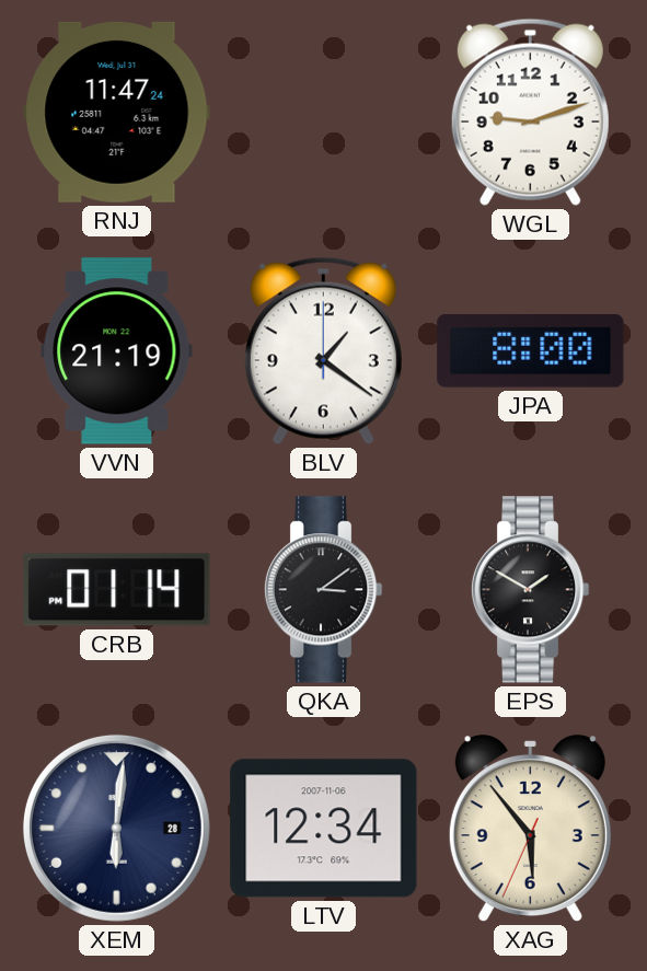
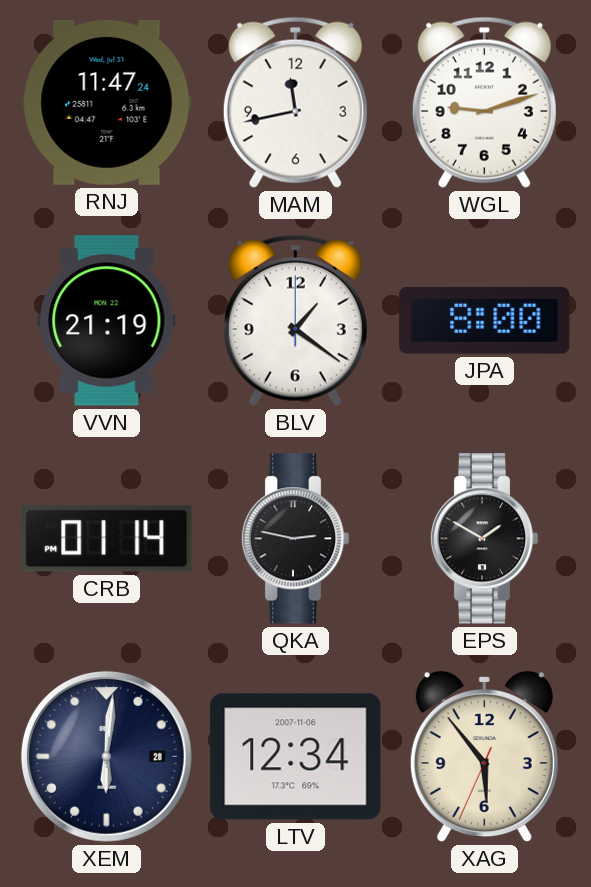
MAM: none -> 11:43
QKA: 3:09 -> 2:47
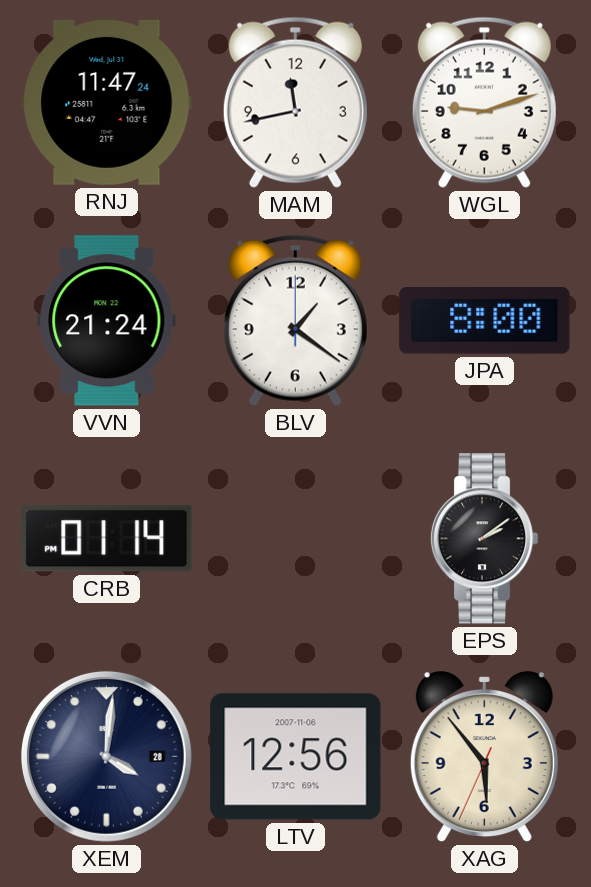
VVN: 21:19 -> 21:24
QKA: 2:47 -> none
EPS: 1:50 -> 2:09
XEM: 6:01 -> 4:01
LTV: 12:34 -> 12:56
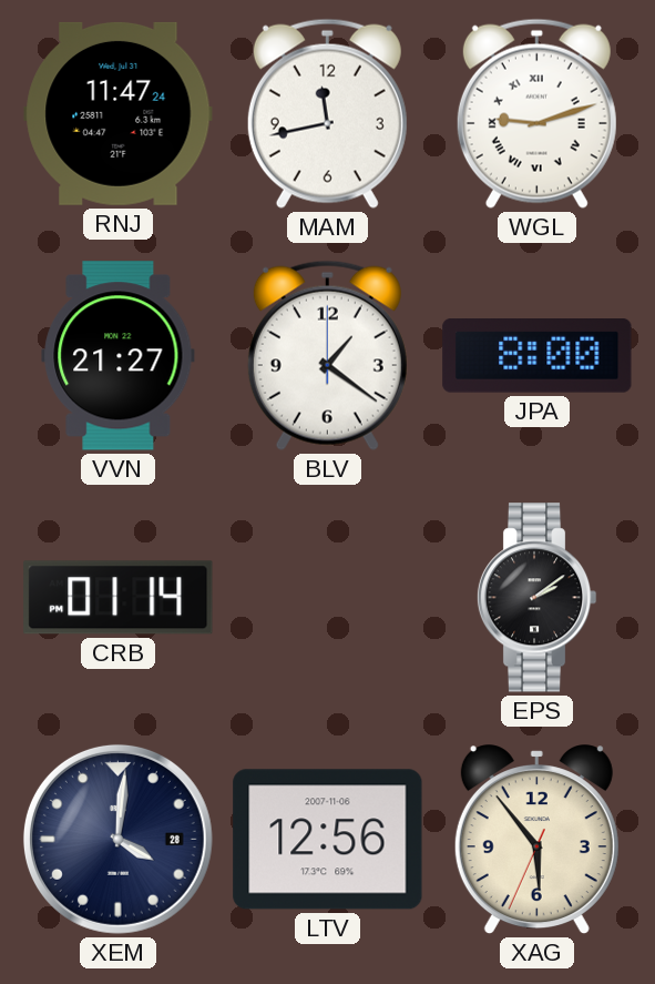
WGL numerals: Arabic -> Roman
VVN: 21:24 -> 21:27
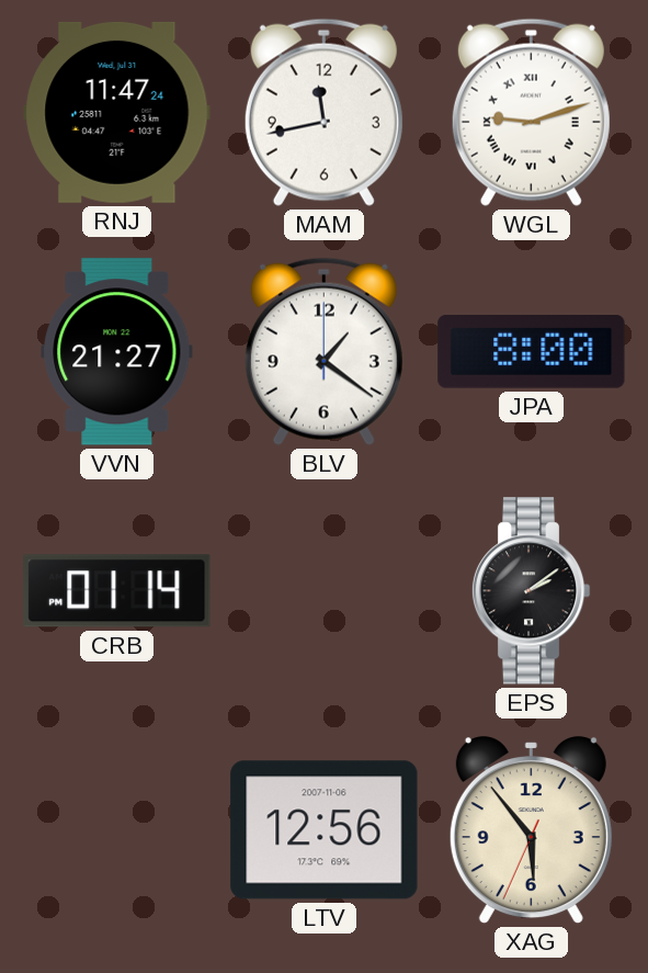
XEM: 4:01 -> none
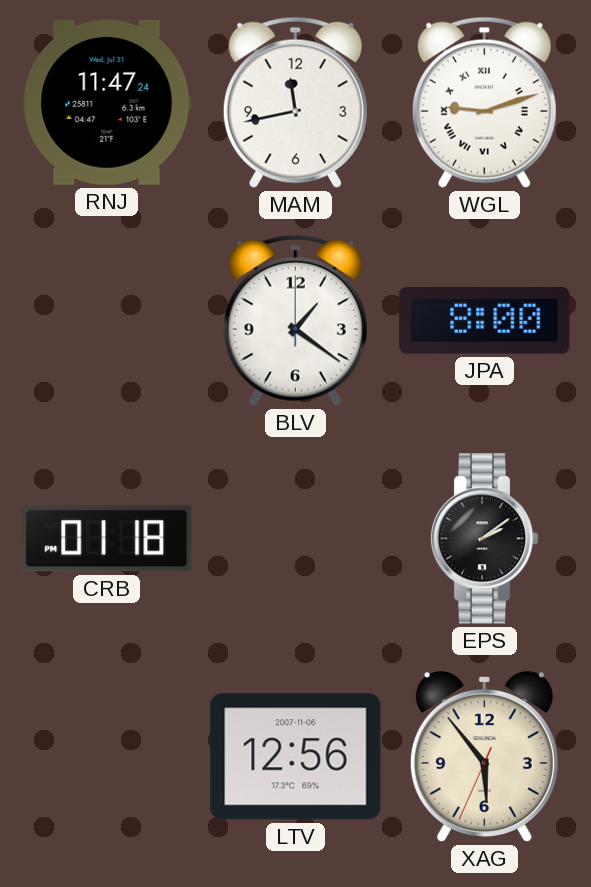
VVN: 21:27 -> none
CRB: 01:14 -> 01:18
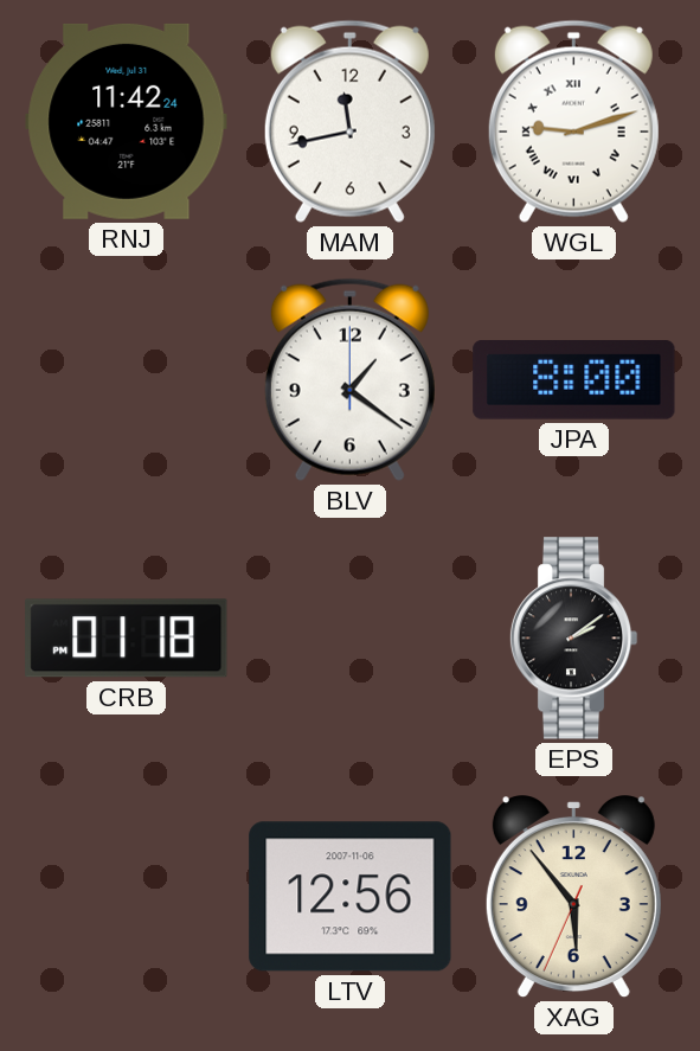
RNJ: 11:47 -> 11:42
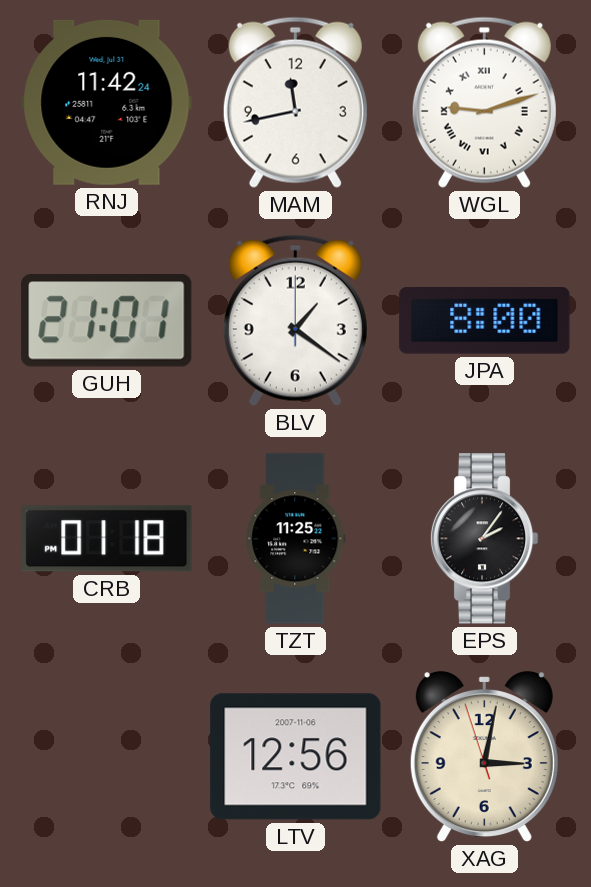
GUH: none -> 21:01
TZT: none -> 11:25
EPS: 2:09 -> 2:06
XAG: 5:53 -> 3:01
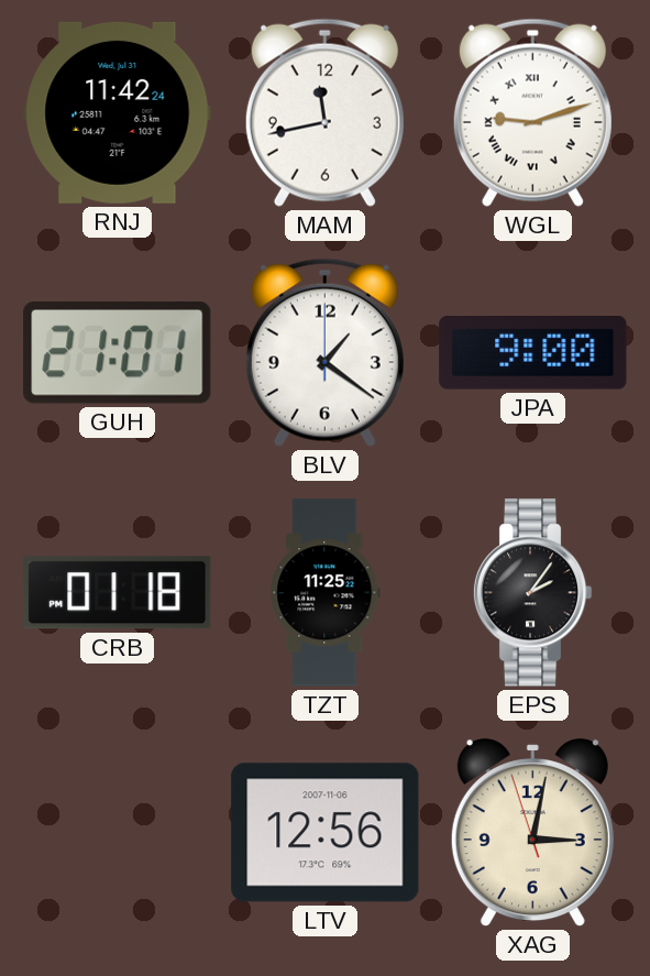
JPA: 8:00 -> 9:00
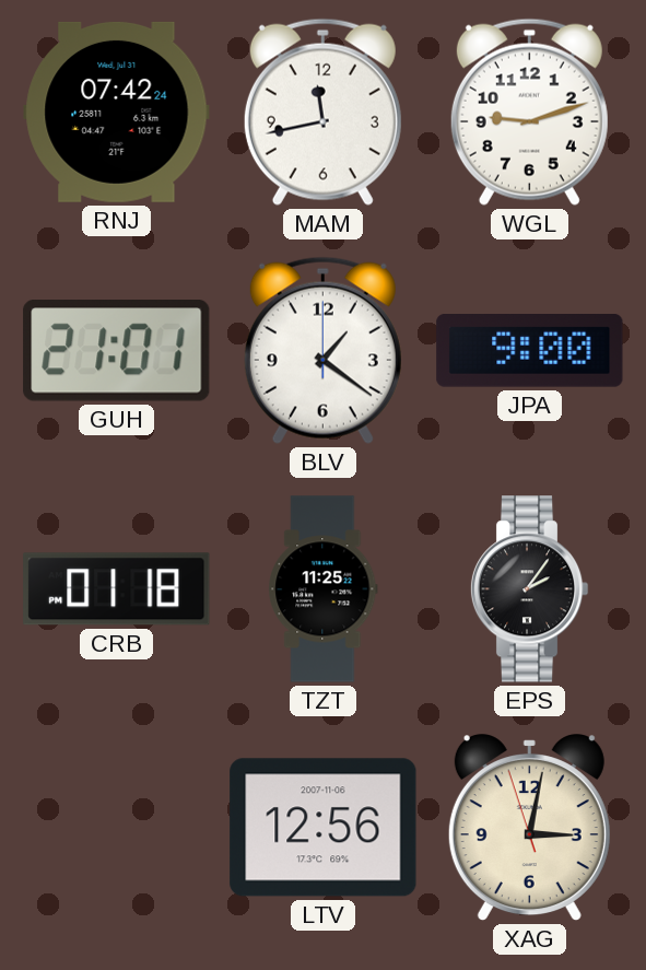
RNJ: 11:42 -> 07:42
WGL numerals: Roman -> Arabic
